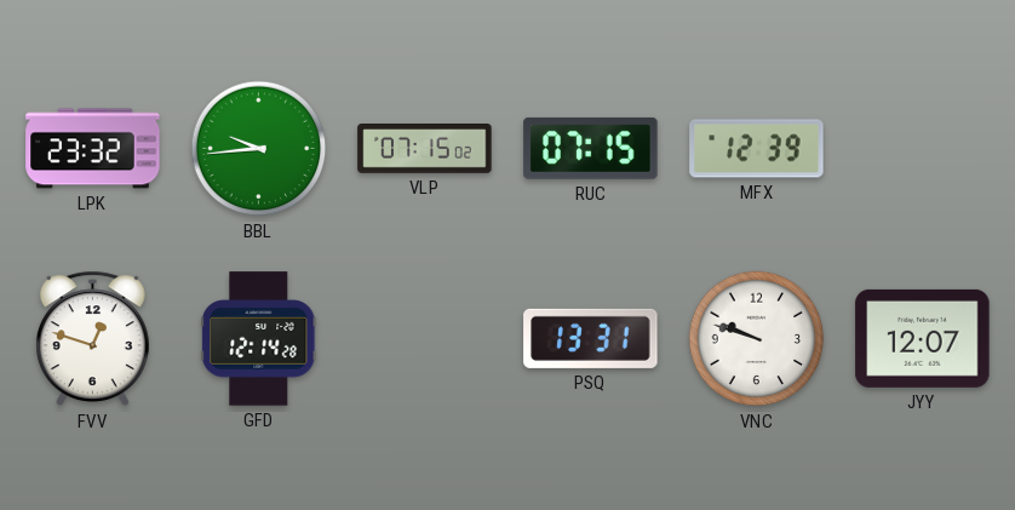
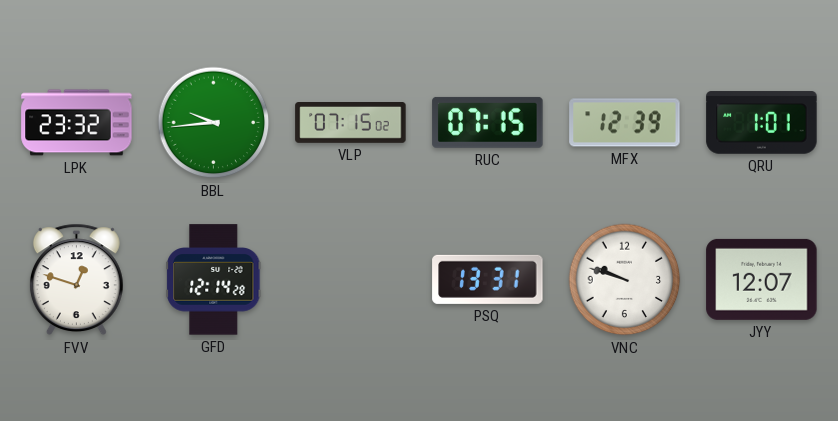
QRU: none -> 1:01
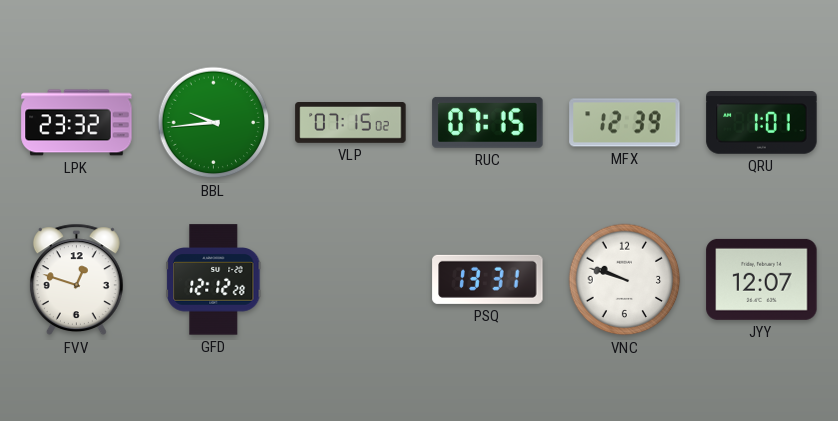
GFD: 12:14 -> 12:12
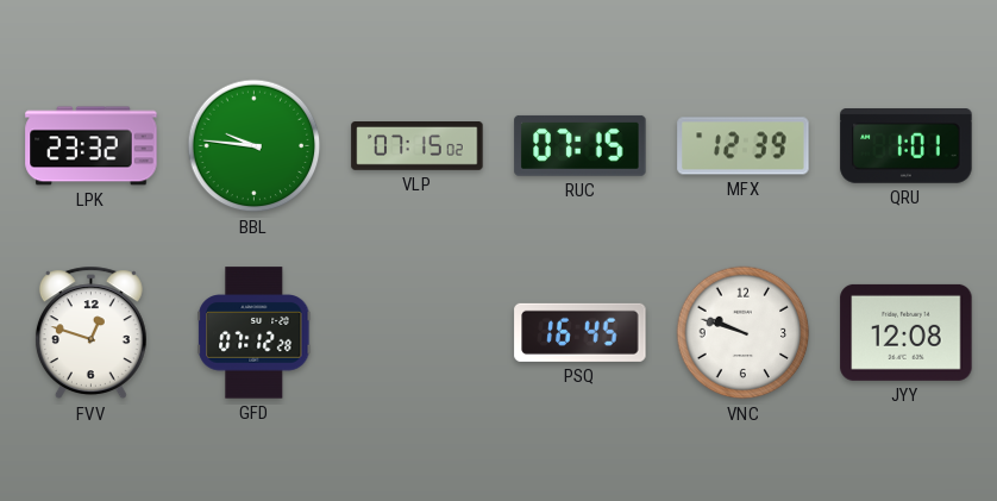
BBL: 9:44 -> 9:46
GFD: 12:12 -> 07:12
PSQ: 13:31 -> 16:45
JYY: 12:07 -> 12:08
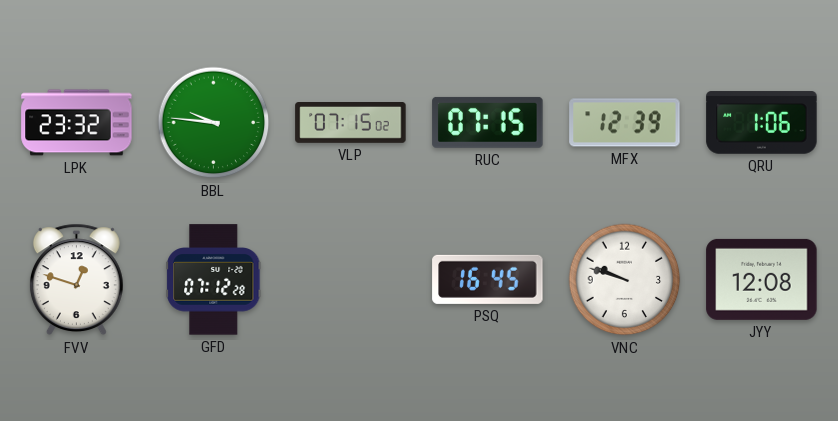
QRU: 1:01 -> 1:06
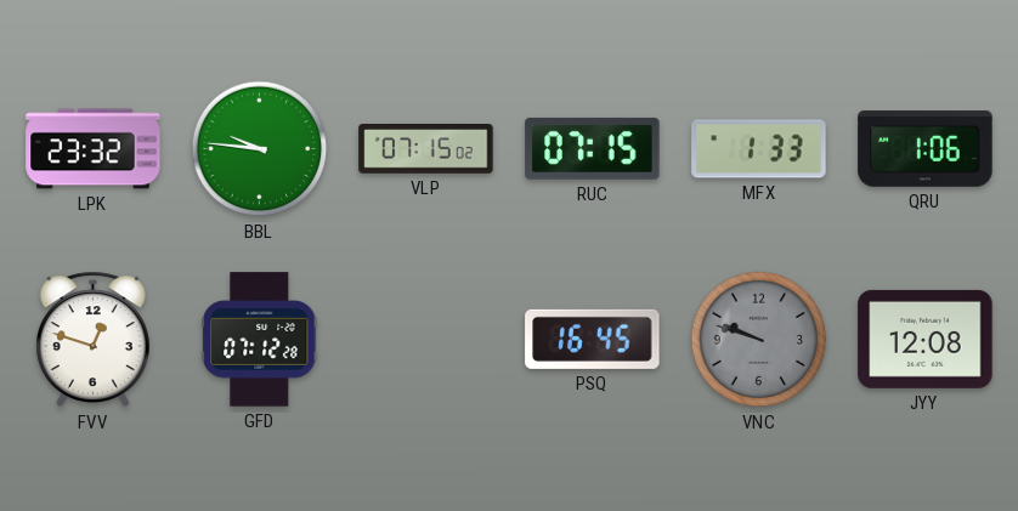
MFX: 12:39 -> 1:33
VNC dial: white -> grey
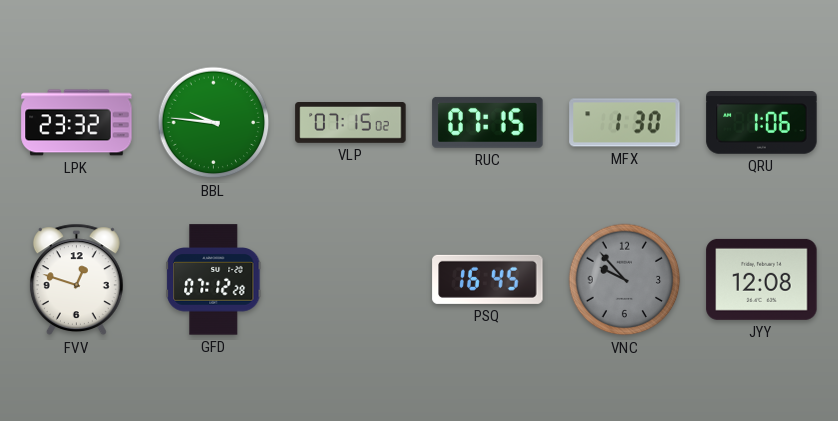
MFX: 1:33 -> 1:30
VNC: 9:48 -> 9:53
